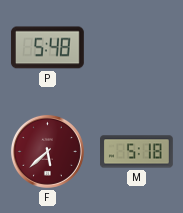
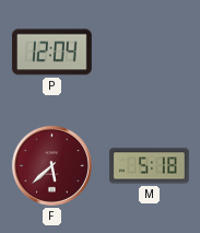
P: 5:48 -> 12:04
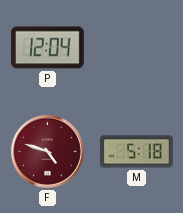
F: 5:38 -> 4:48
